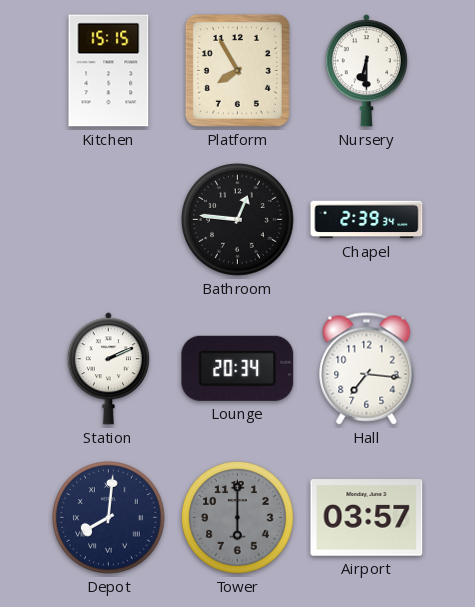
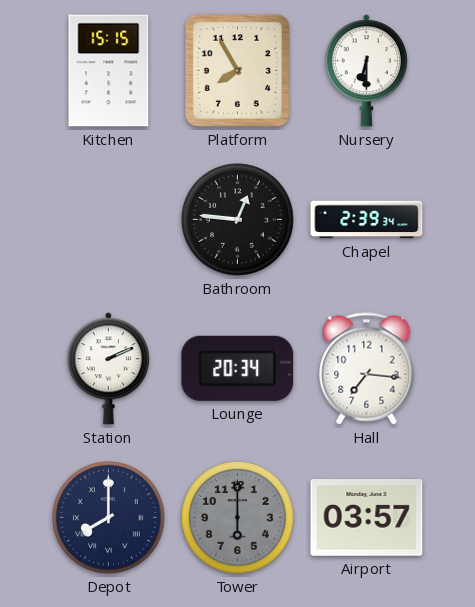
Depot: 8:01 -> 8:00
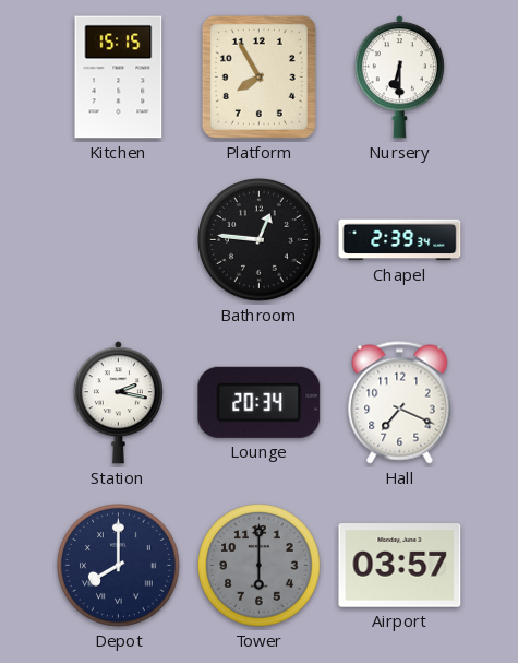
Station: 2:11 -> 2:17
Hall: 7:16 -> 7:19
